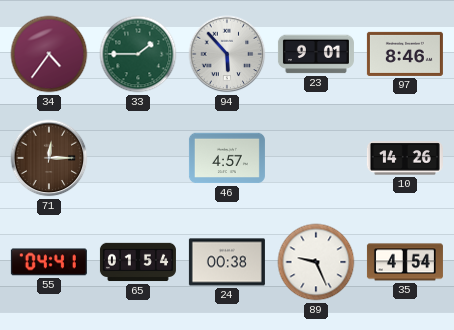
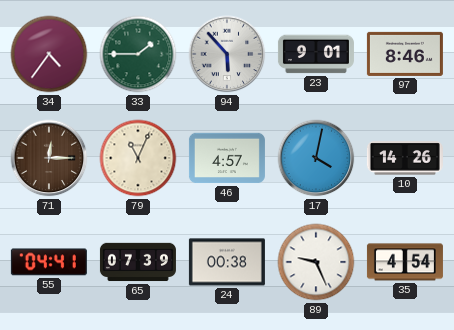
79: none -> 11:04
17: none -> 4:02
65: 01:54 -> 07:39
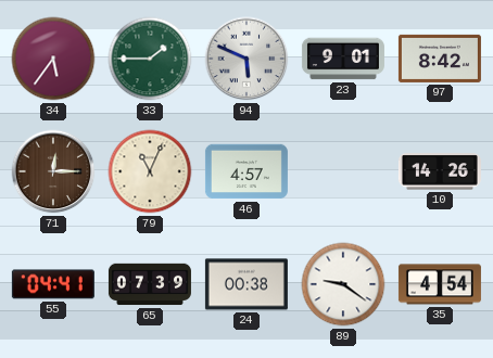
34: 4:36 -> 5:36
94: 5:53 -> 5:49
97: 8:46 -> 8:42
17: 4:02 -> none
89: 9:26 -> 9:21
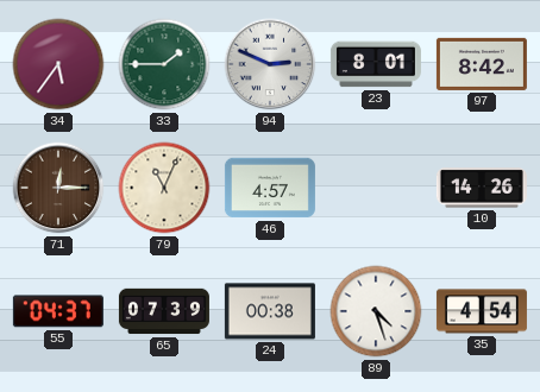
94: 5:49 -> 2:49
23: 9:01 -> 8:01
55: 04:41 -> 04:37
89: 9:21 -> 4:27
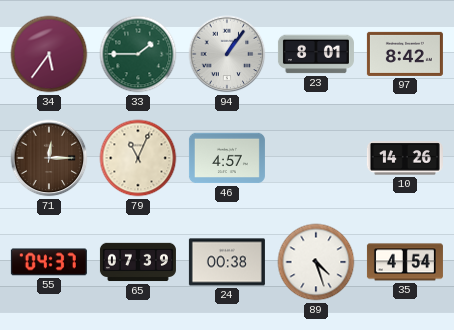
94: 2:49 -> 1:06
